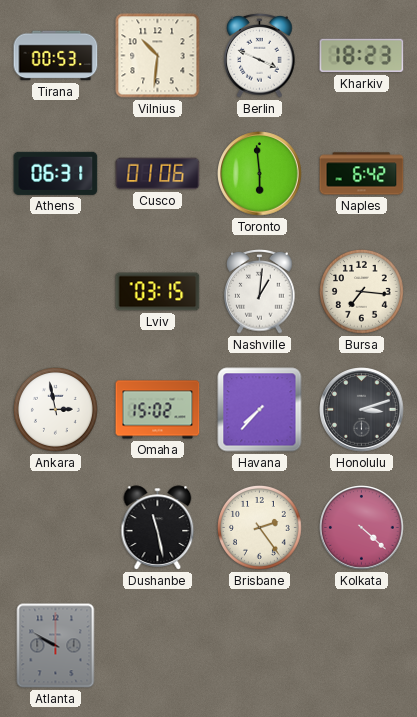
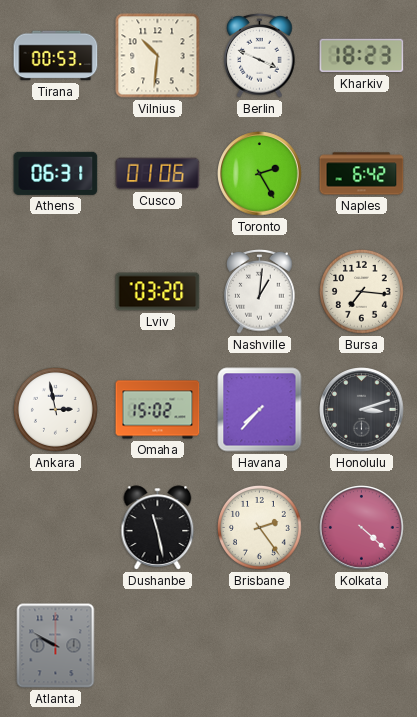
Toronto: 5:59 -> 2:25
Lviv: 03:15 -> 03:20
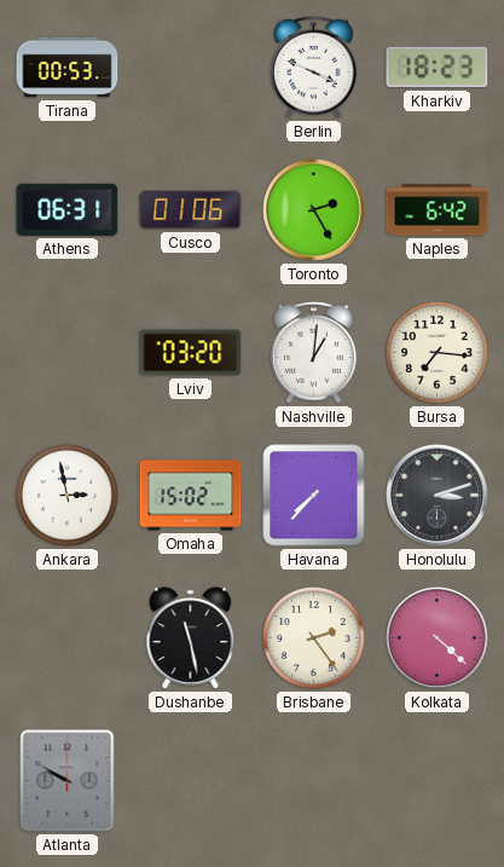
Vilnius: 10:31 -> none
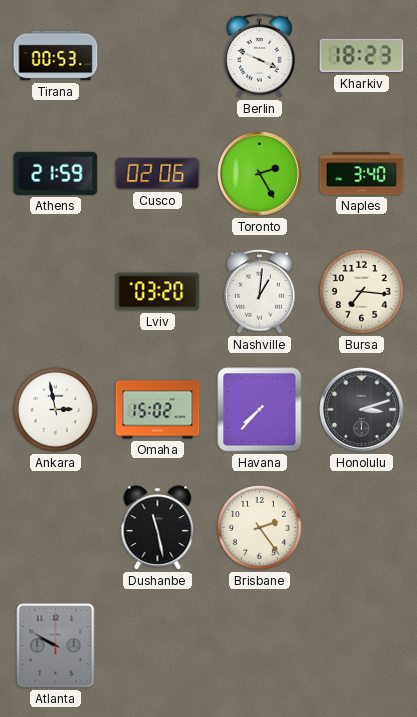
Athens: 06:31 -> 21:59
Cusco: 01:06 -> 02:06
Naples: 6:42 -> 3:40
Kolkata: 4:22 -> none
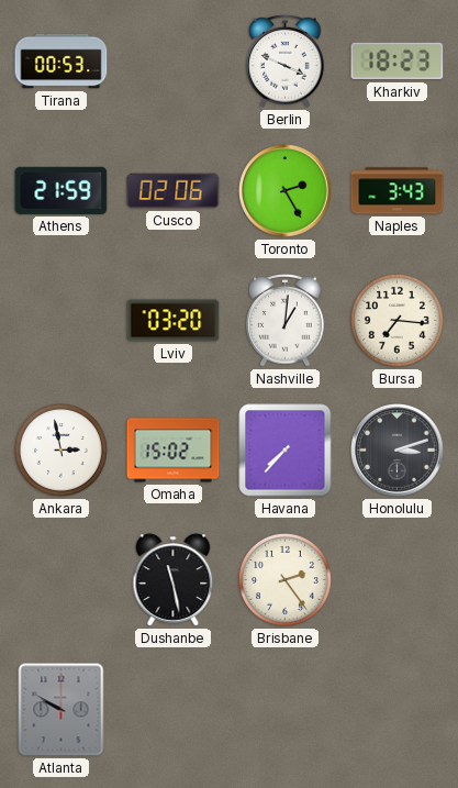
Naples: 3:40 -> 3:43
